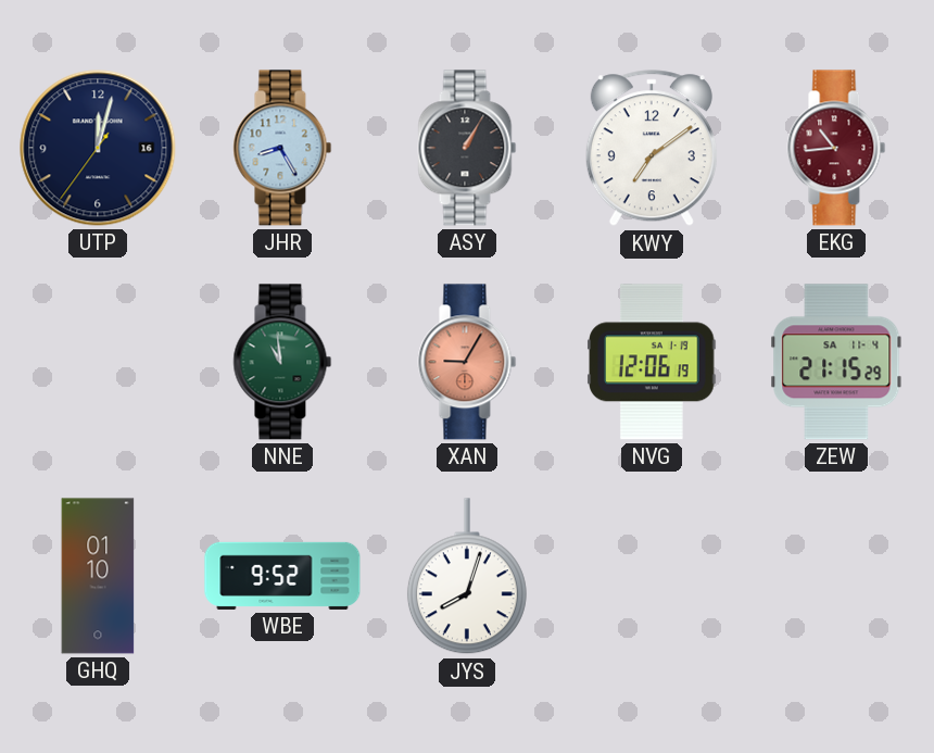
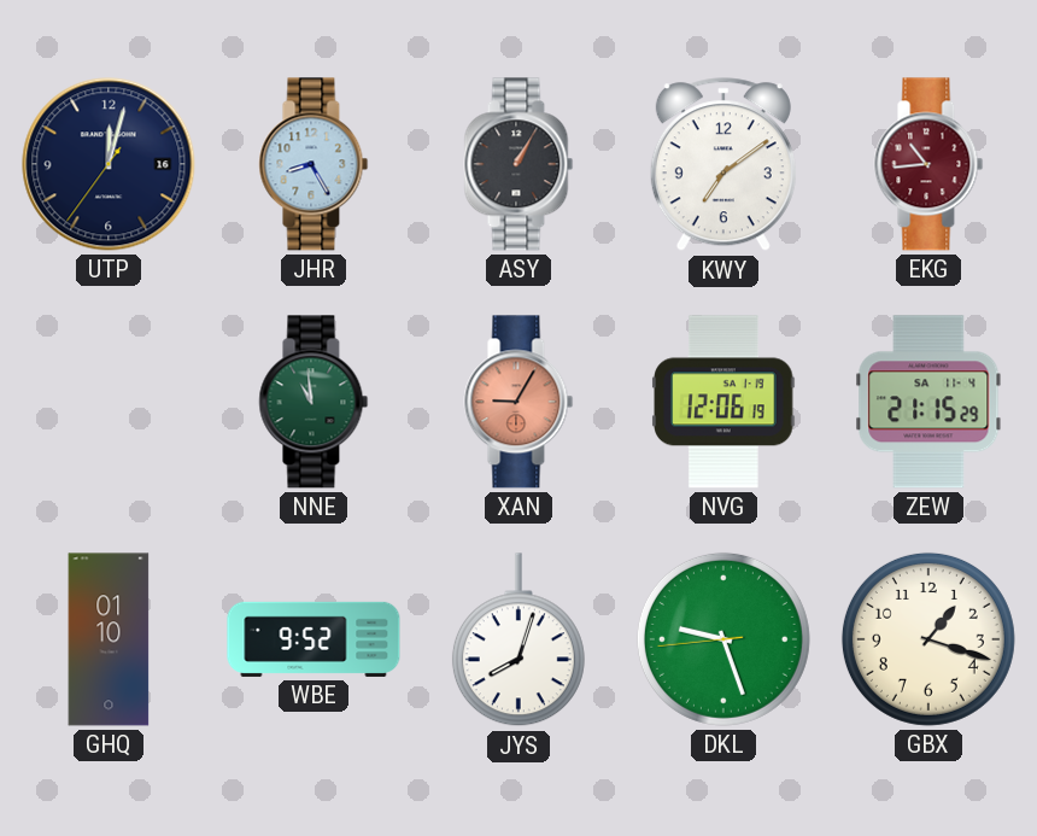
DKL: none -> 9:26
GBX: none -> 1:18
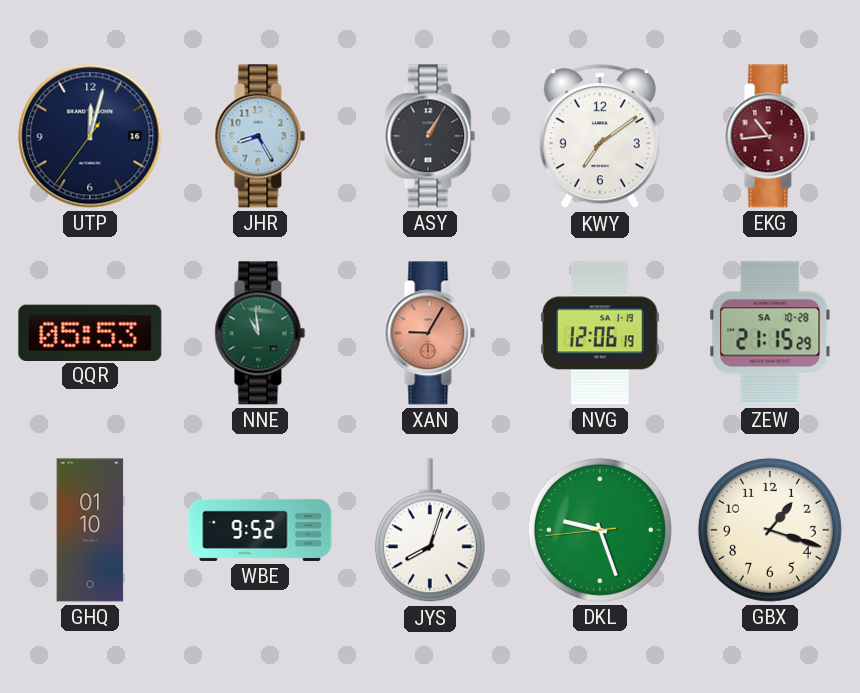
QQR: none -> 05:53
ZEW date: SA 11-4 -> SA 10-28
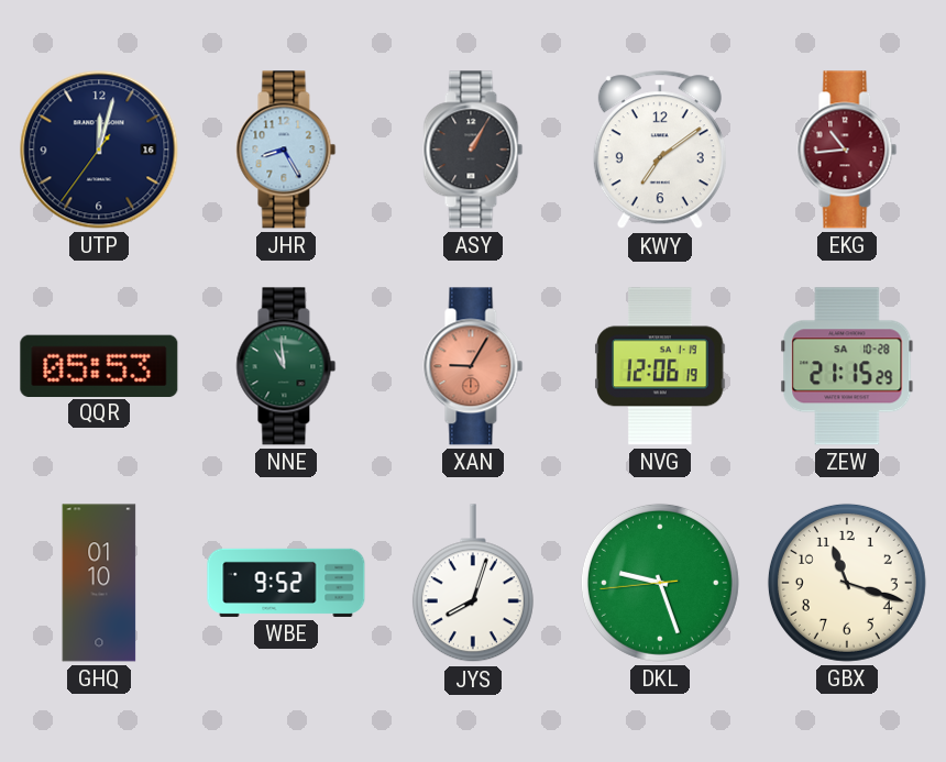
GBX: 1:18 -> 11:18
